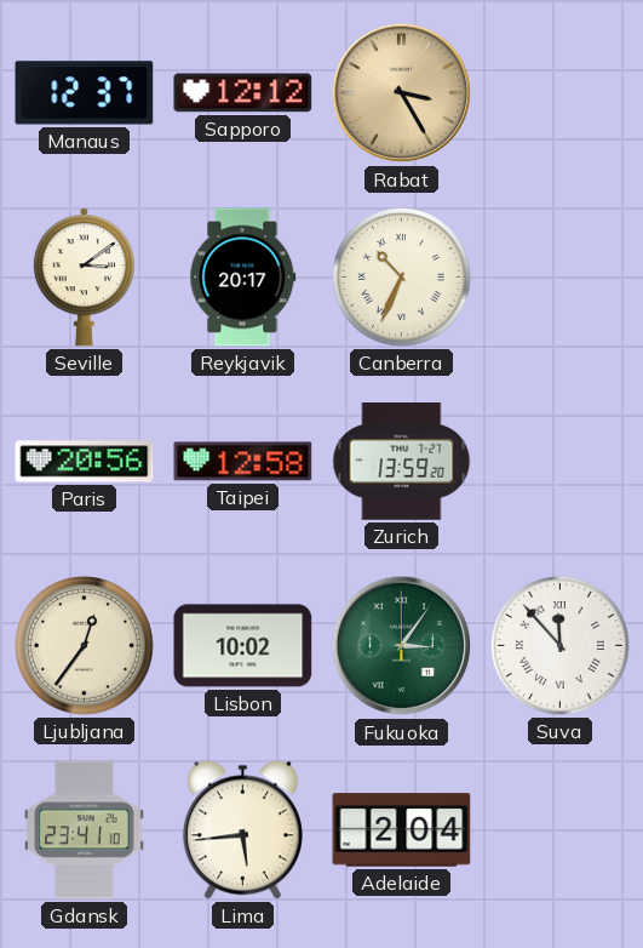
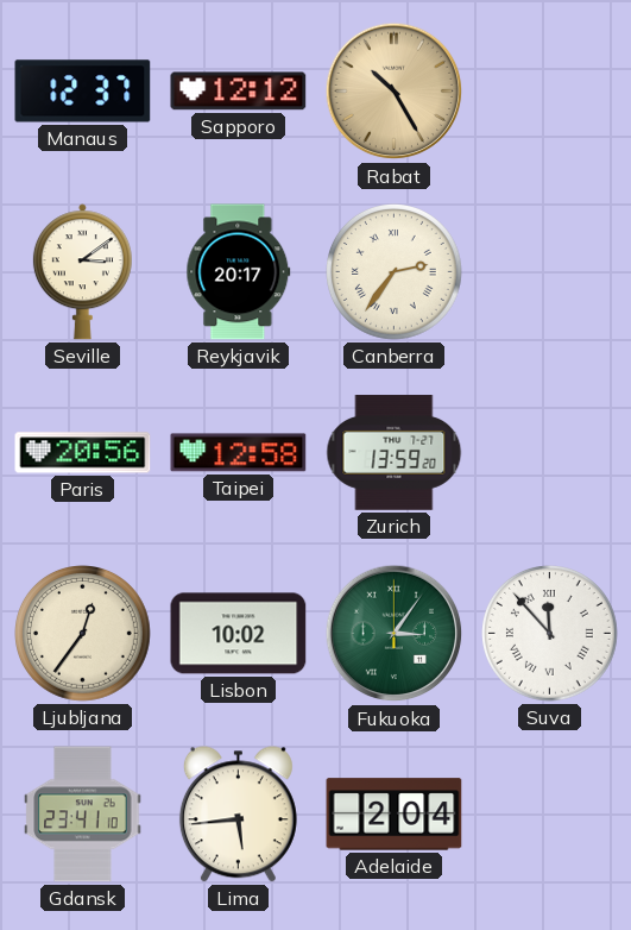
Rabat: 3:25 -> 10:25
Canberra: 10:34 -> 2:36
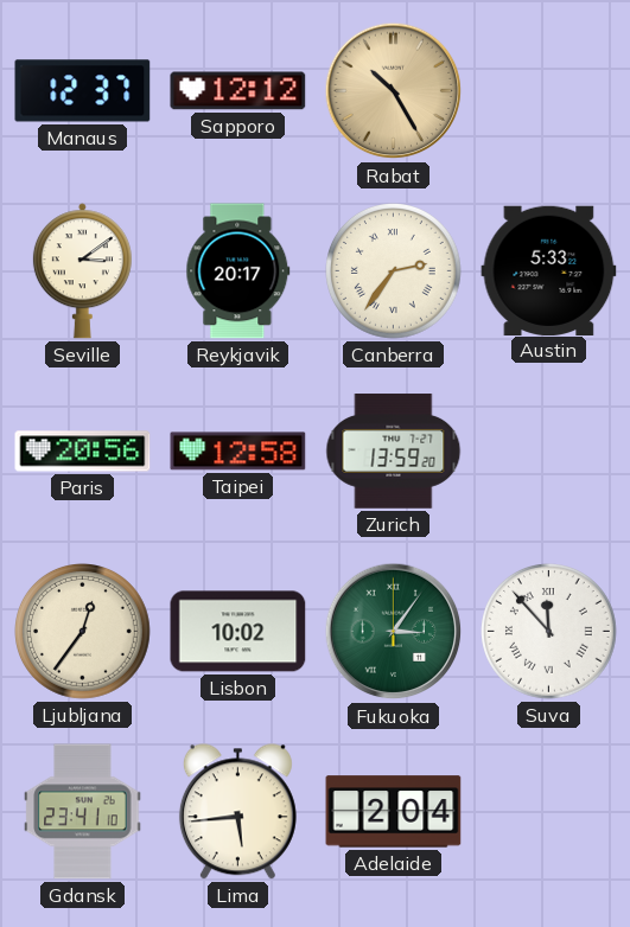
Austin: none -> 5:33
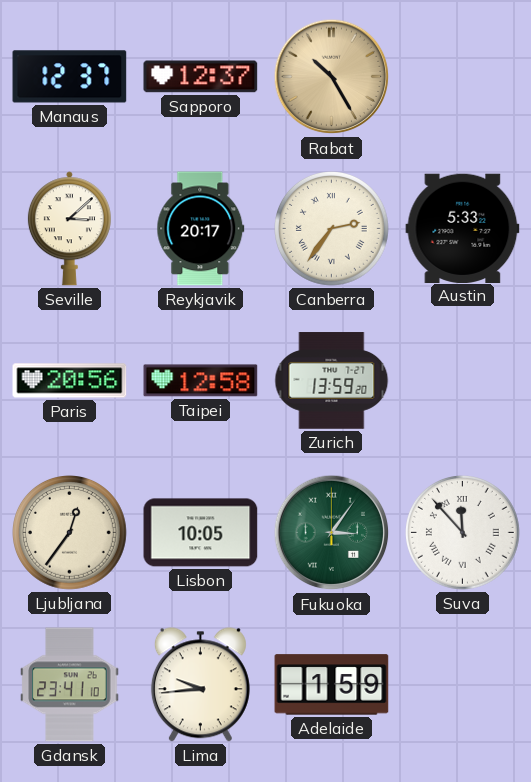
Sapporo: 12:12 -> 12:37
Seville: 3:09 -> 3:08
Lisbon: 10:02 -> 10:05
Lima: 5:44 -> 9:44
Adelaide: 2:04 -> 1:59
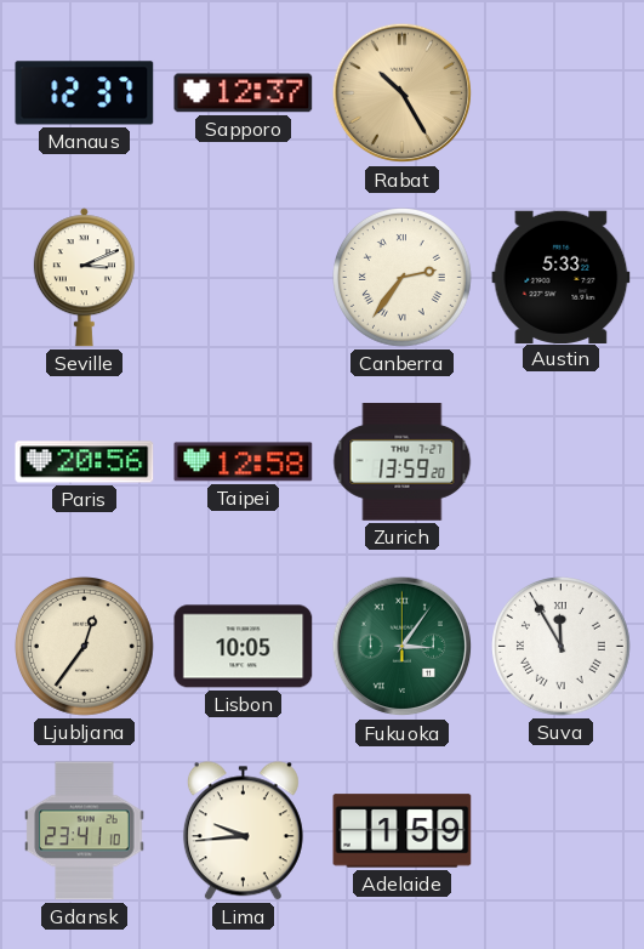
Seville: 3:08 -> 3:11
Reykjavik: 20:17 -> none
Suva: 11:53 -> 11:55
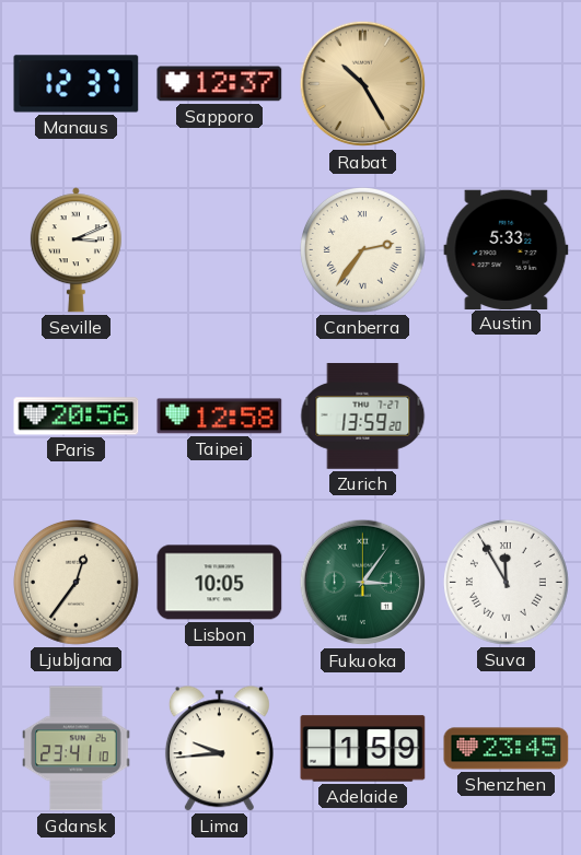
Shenzhen: none -> 23:45
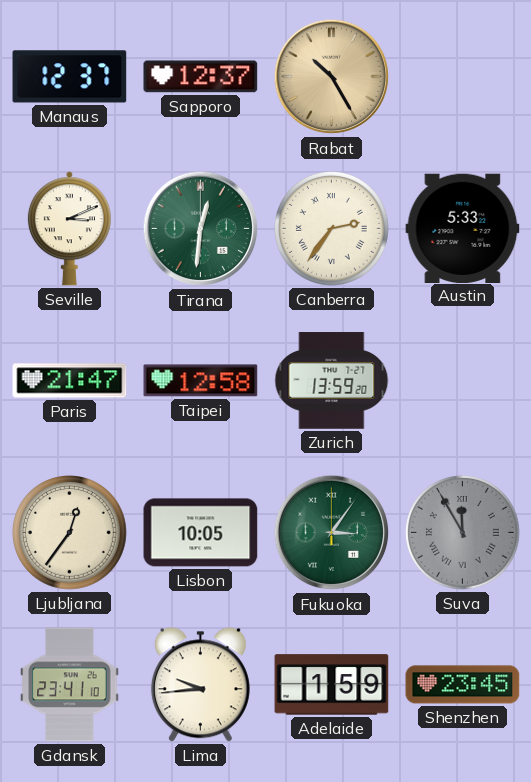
Tirana: none -> 12:31
Paris: 20:56 -> 21:47
Suva dial: white -> grey
